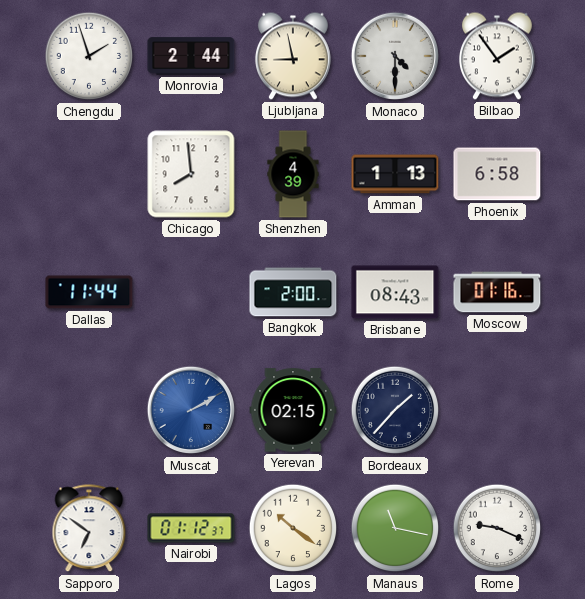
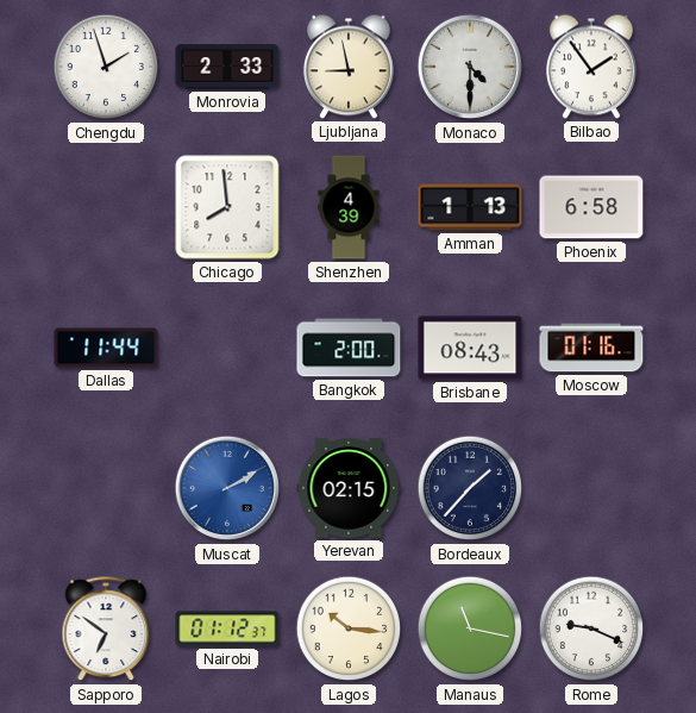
Monrovia: 2:44 -> 2:33
Lagos: 10:21 -> 10:16
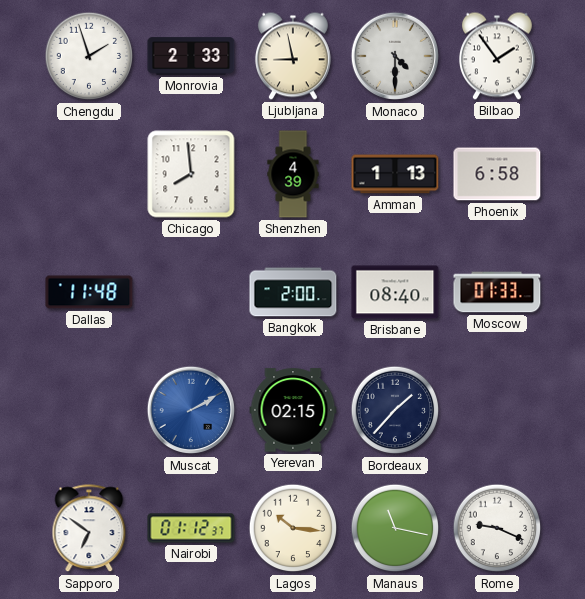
Dallas: 11:44 -> 11:48
Brisbane: 08:43 -> 08:40
Moscow: 01:16 -> 01:33
